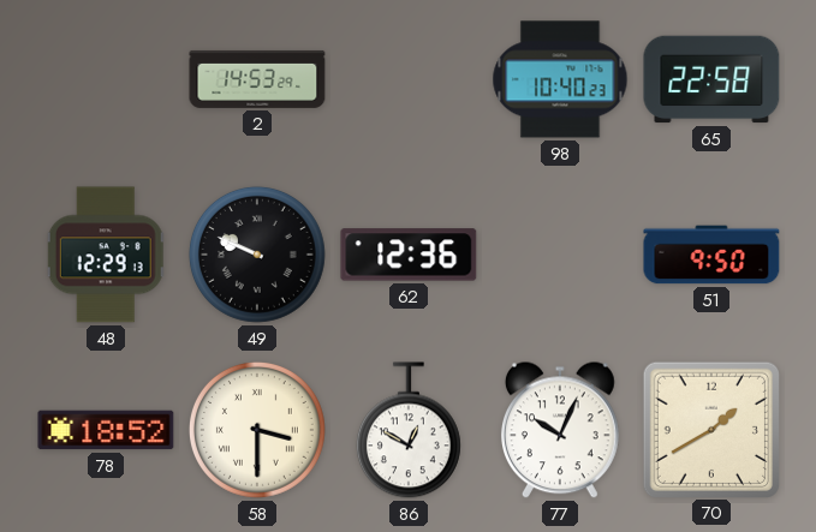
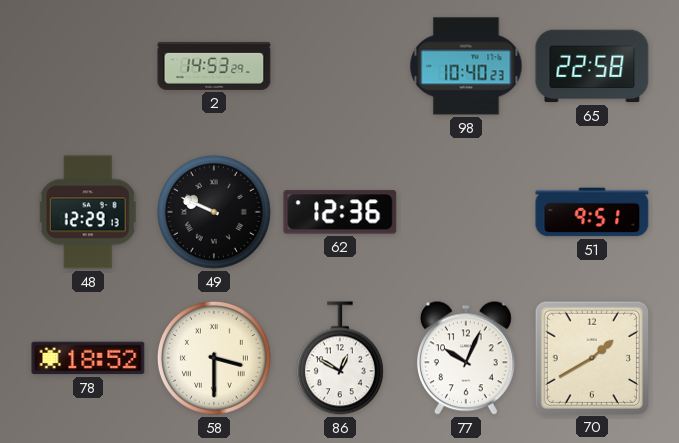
51: 9:50 -> 9:51
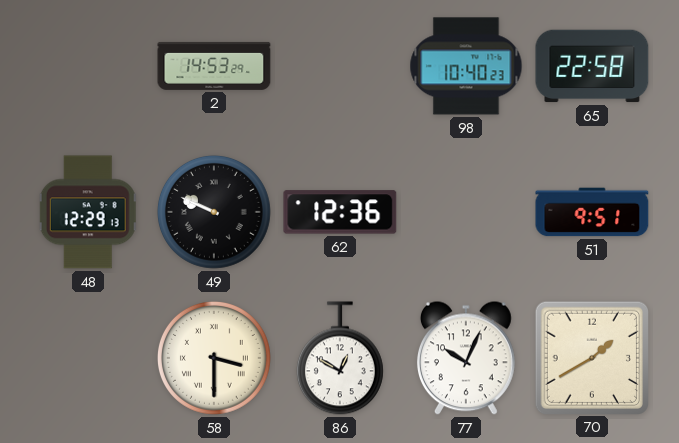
78: 18:52 -> none
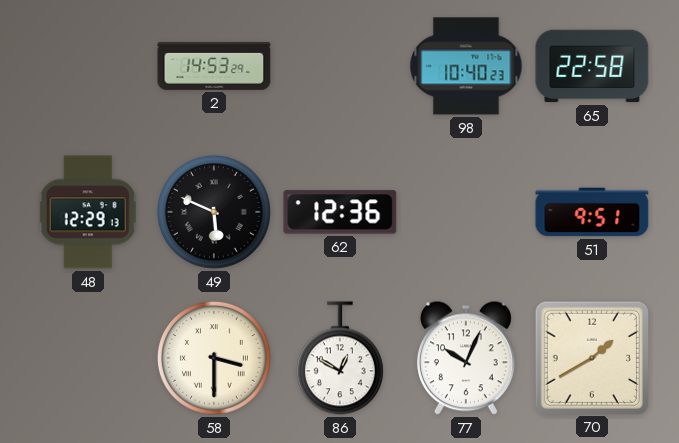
49: 9:49 -> 5:49
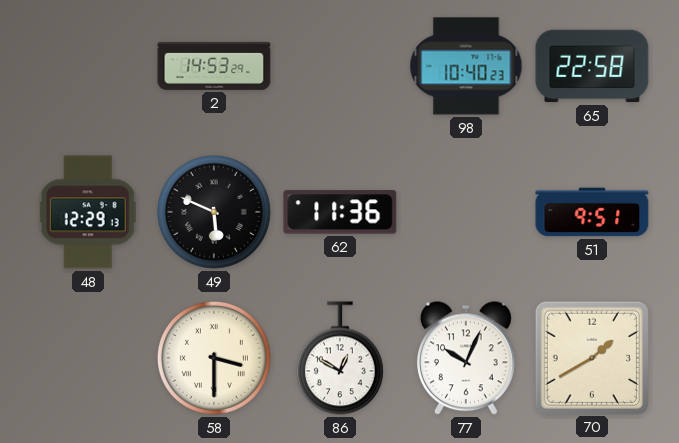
62: 12:36 -> 11:36
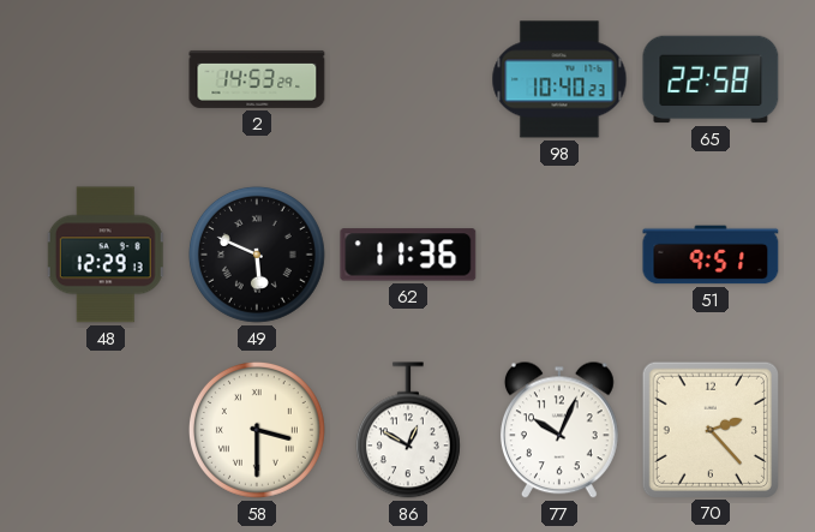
70: 1:40 -> 2:23
